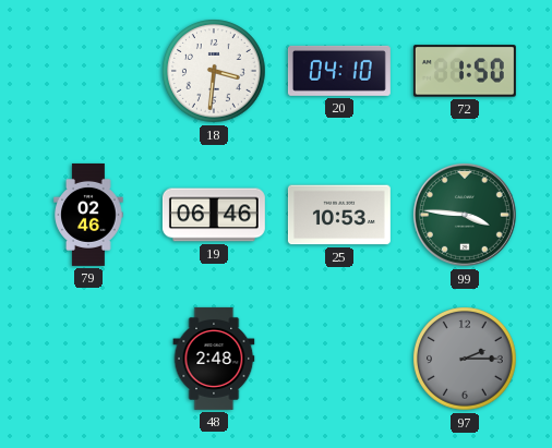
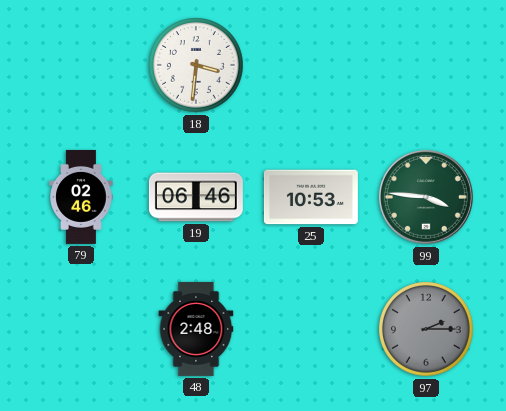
20: 04:10 -> none
72: 1:50 -> none
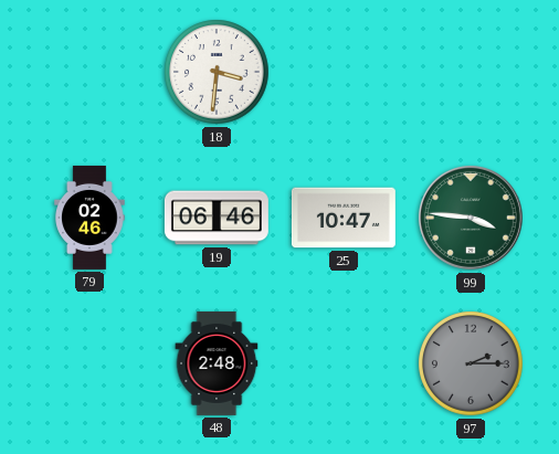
25: 10:53 -> 10:47
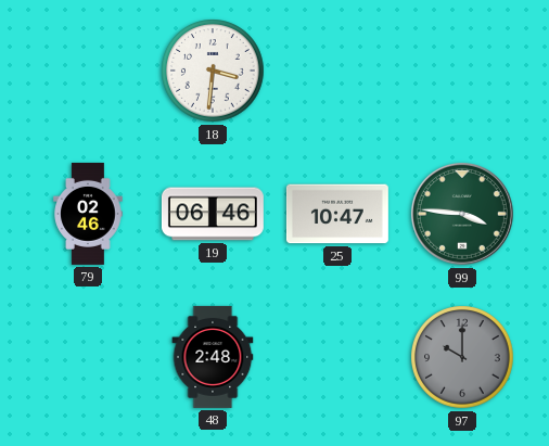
97: 2:15 -> 10:00
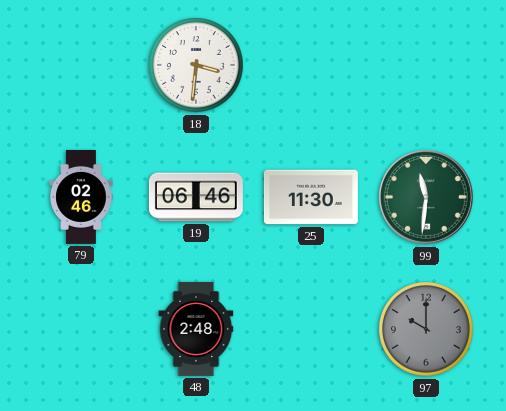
25: 10:47 -> 11:30
99: 3:46 -> 11:31
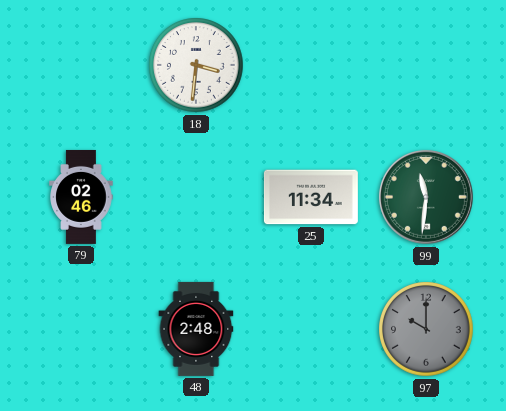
19: 06:46 -> none
25: 11:30 -> 11:34
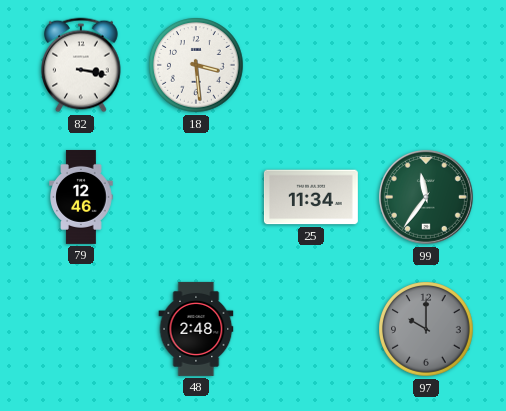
82: none -> 3:17
18: 3:31 -> 3:29
79: 02:46 -> 12:46
99: 11:31 -> 11:36
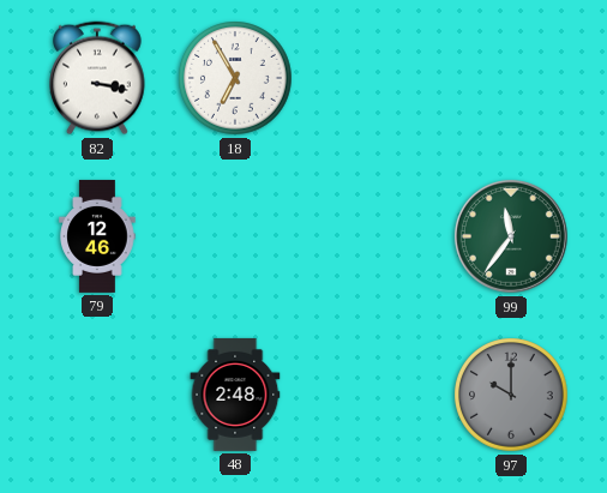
18: 3:29 -> 6:55
25: 11:34 -> none
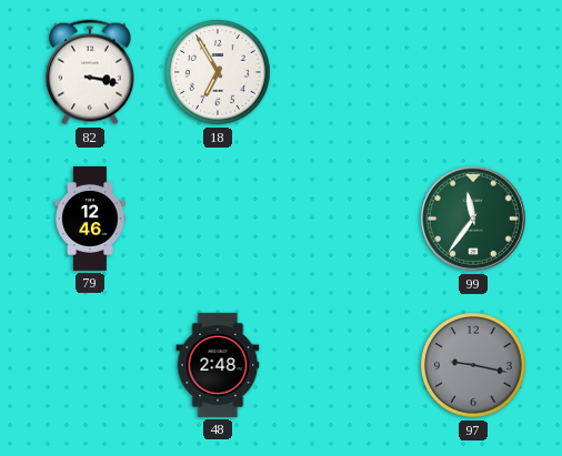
97: 10:00 -> 9:17
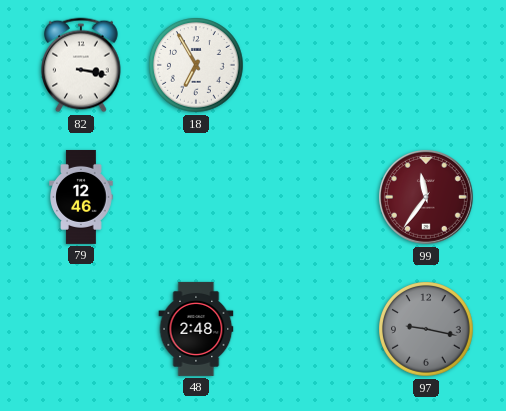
99 dial: green -> burgundy
